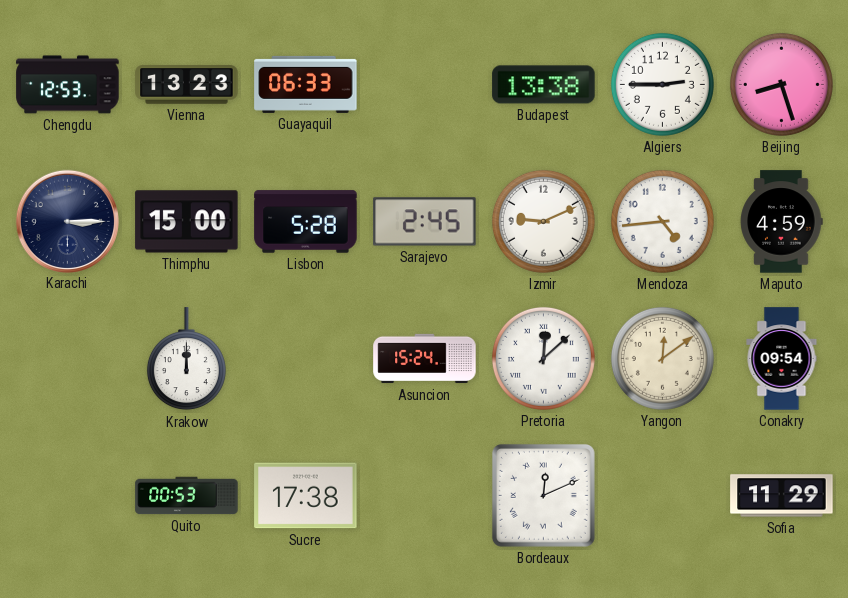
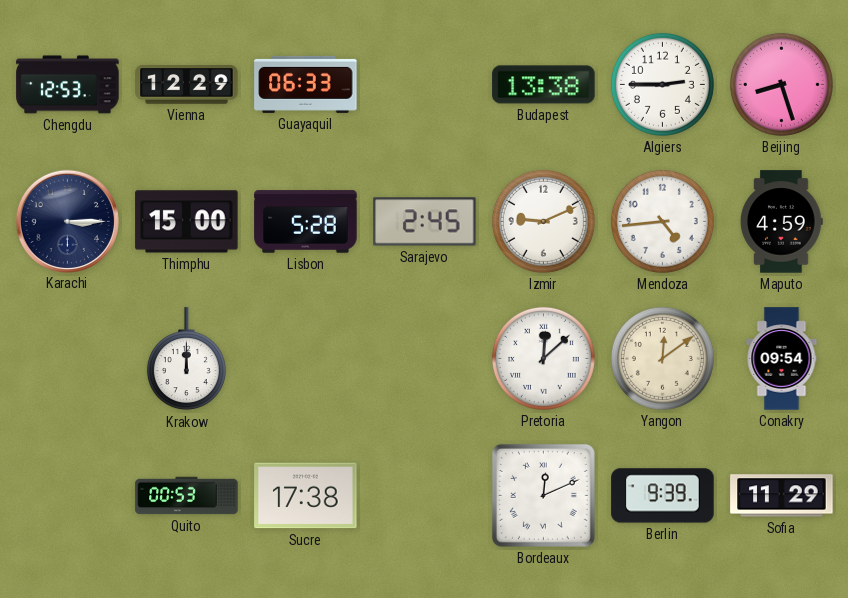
Vienna: 13:23 -> 12:29
Asuncion: 15:24 -> none
Berlin: none -> 9:39
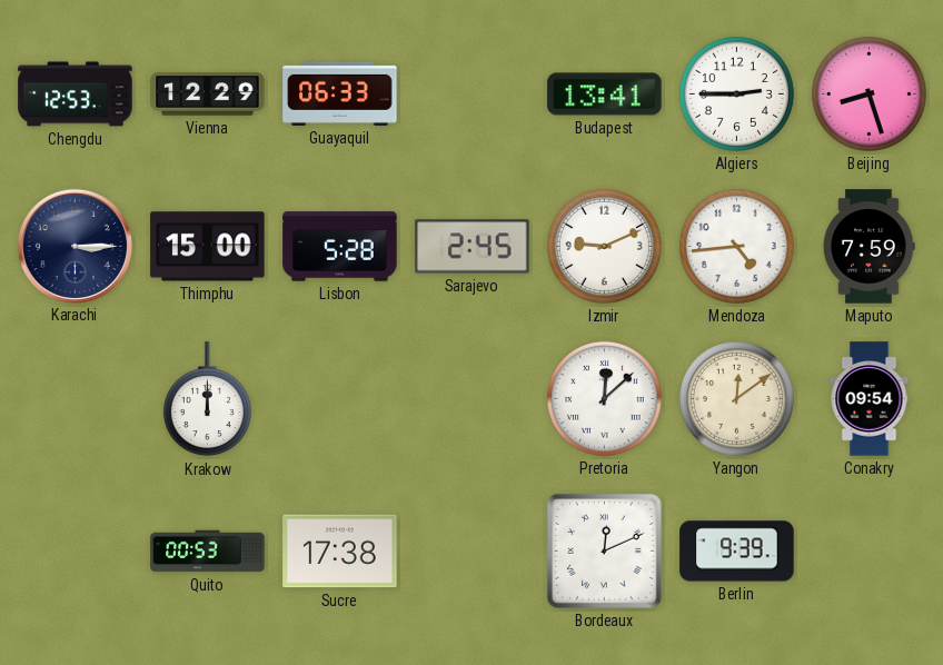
Budapest: 13:38 -> 13:41
Maputo: 4:59 -> 7:59
Sofia: 11:29 -> none
